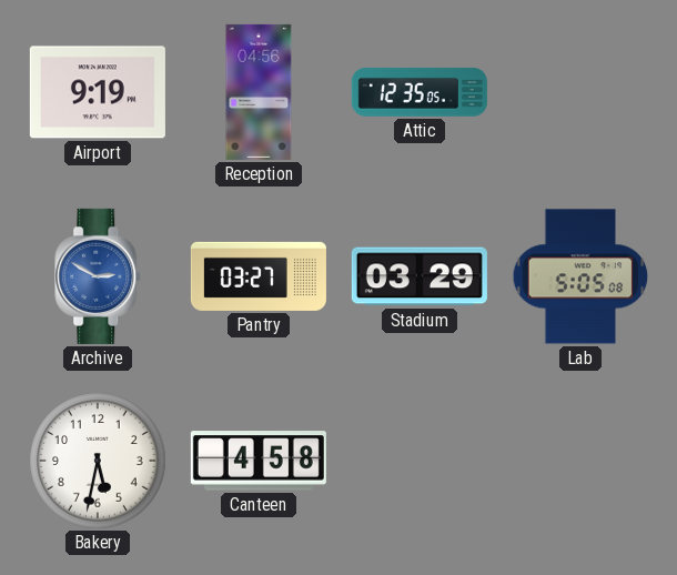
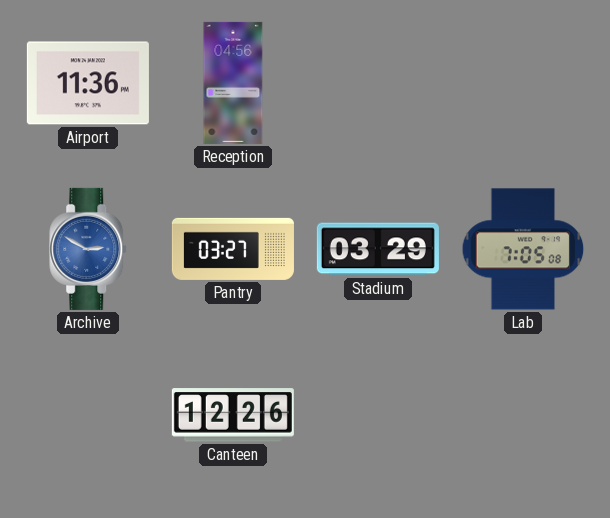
Airport: 9:19 -> 11:36
Attic: 12:35 -> none
Lab: 5:05 -> 7:05
Bakery: 5:32 -> none
Canteen: 4:58 -> 12:26
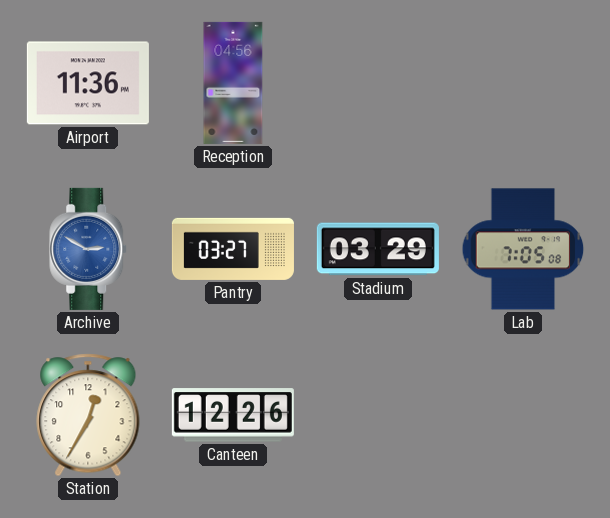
Station: none -> 12:35
